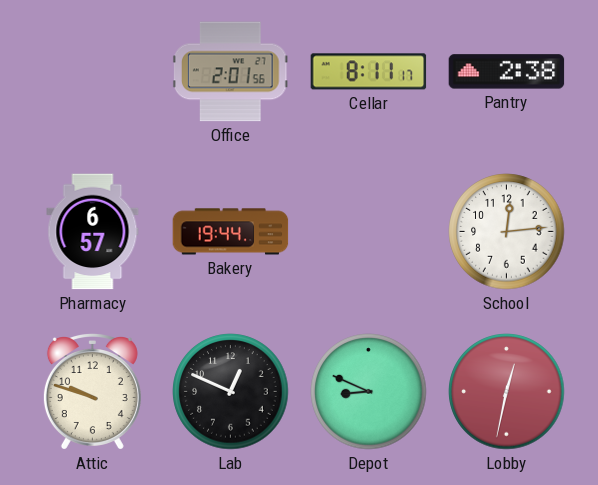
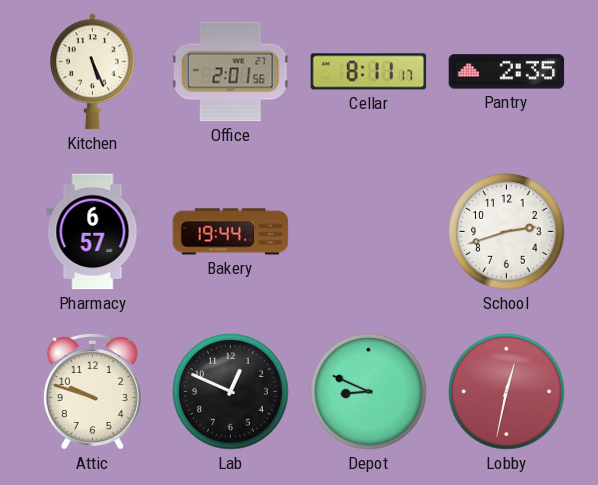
Kitchen: none -> 5:26
Pantry: 2:38 -> 2:35
School: 12:14 -> 2:42
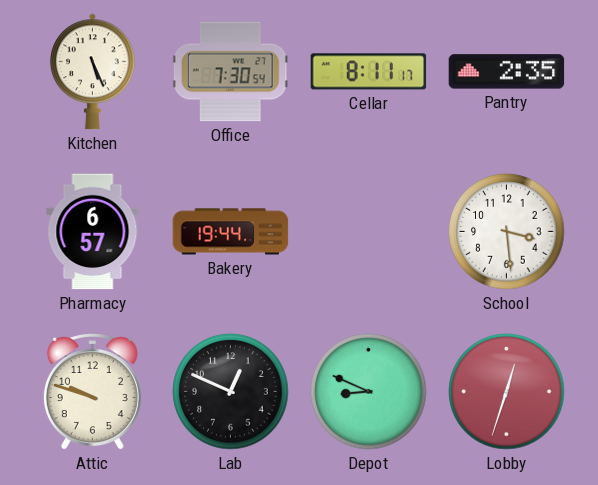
Office: 2:01 -> 7:30
School: 2:42 -> 3:29
Lobby: 12:32 -> 12:33
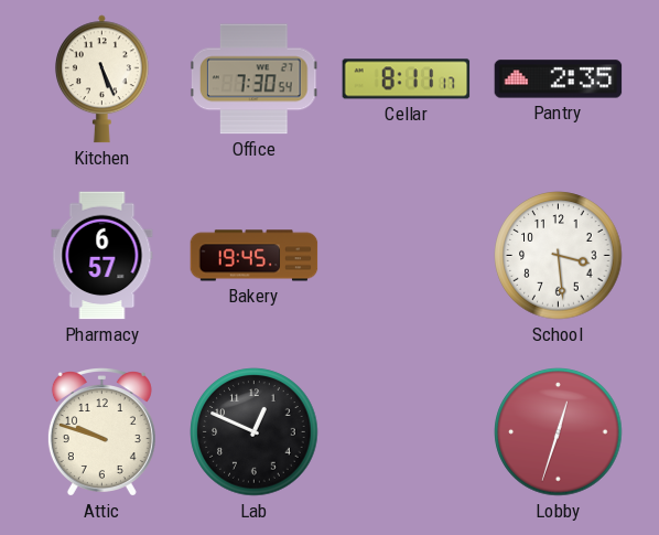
Bakery: 19:44 -> 19:45
Depot: 8:49 -> none
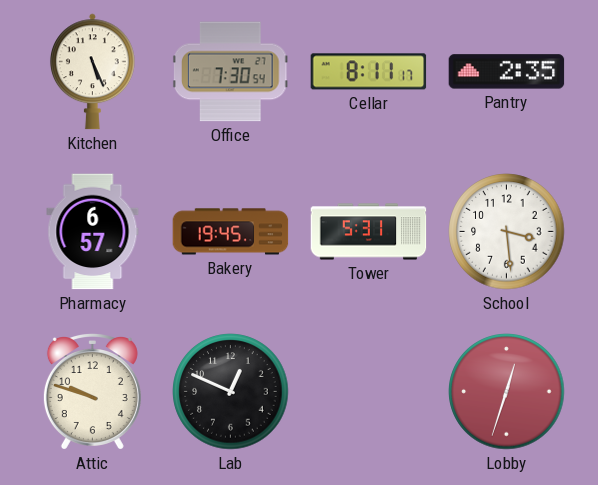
Tower: none -> 5:31
